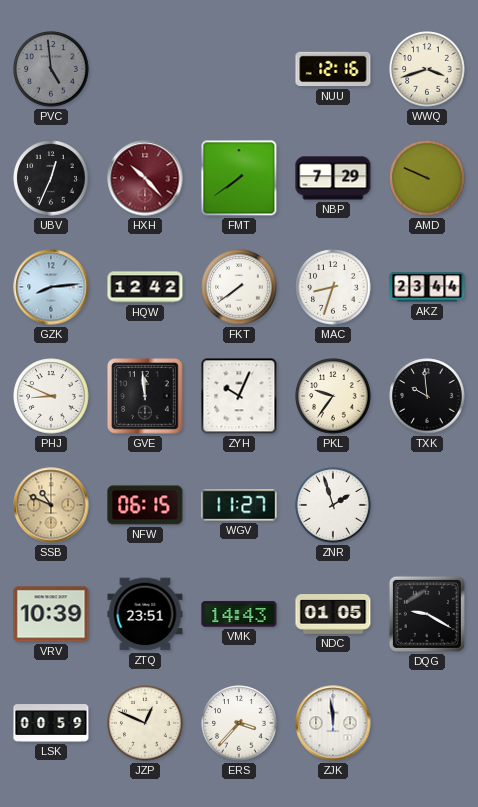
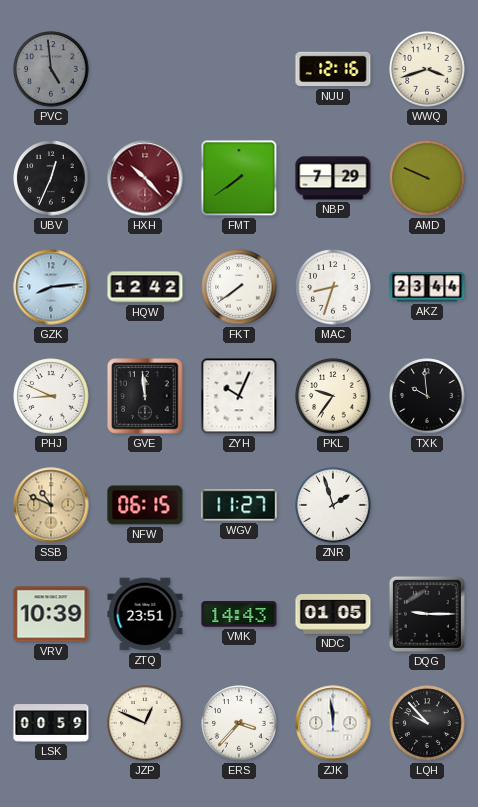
DQG: 9:20 -> 9:15
LQH: none -> 9:53
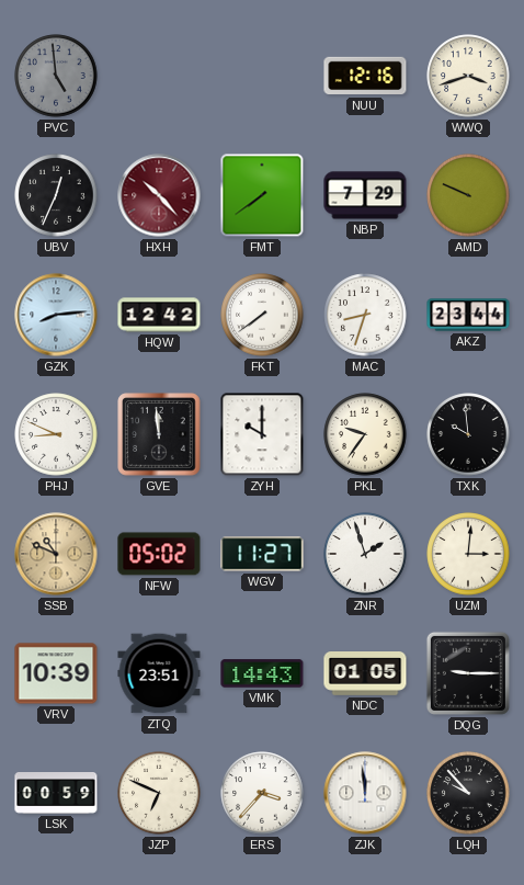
ZYH: 10:04 -> 10:00
NFW: 06:15 -> 05:02
UZM: none -> 3:01
JZP: 12:49 -> 6:49
